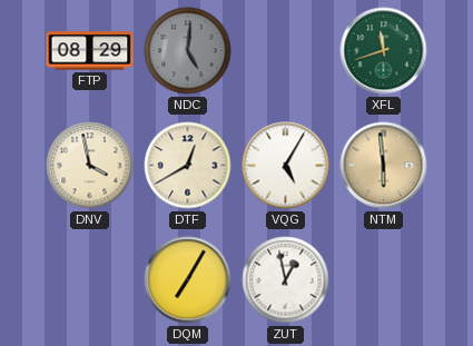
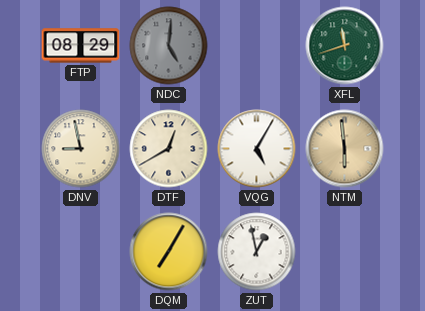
DNV: 3:58 -> 8:58
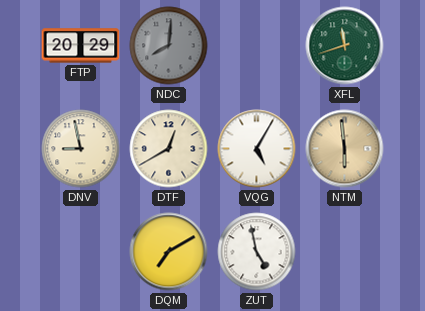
FTP: 08:29 -> 20:29
NDC: 5:01 -> 8:01
DQM: 7:05 -> 7:10
ZUT: 12:58 -> 4:58
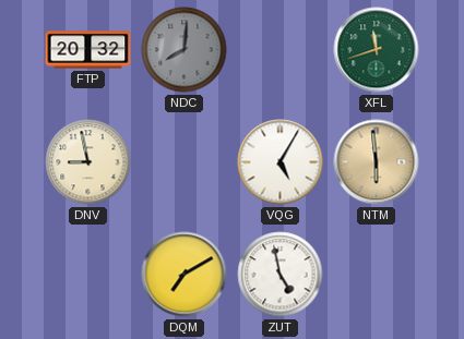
FTP: 20:29 -> 20:32
DTF: 12:40 -> none
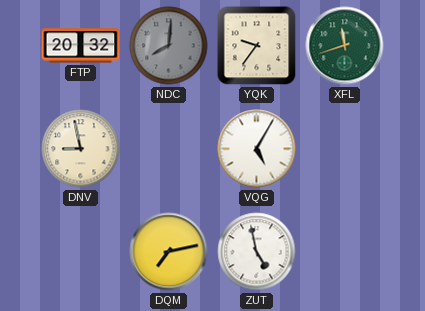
YQK: none -> 9:36
NTM: 5:59 -> none
DQM: 7:10 -> 7:13
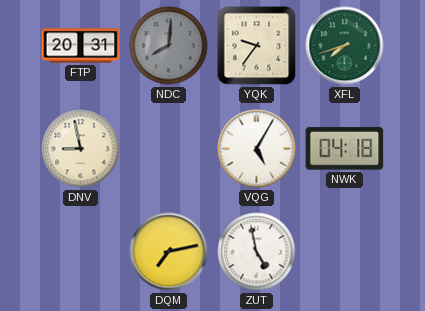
FTP: 20:32 -> 20:31
XFL: 11:42 -> 7:42
NWK: none -> 04:18
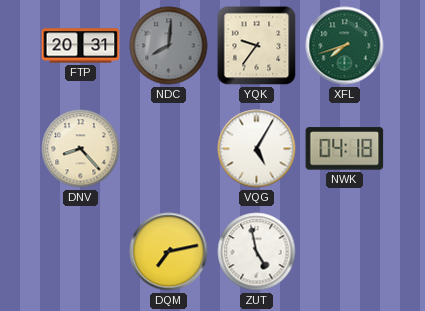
DNV: 8:58 -> 8:23
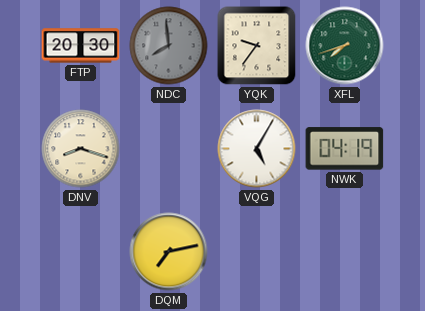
FTP: 20:31 -> 20:30
NDC: 8:01 -> 7:59
DNV: 8:23 -> 8:18
NWK: 04:18 -> 04:19
ZUT: 4:58 -> none
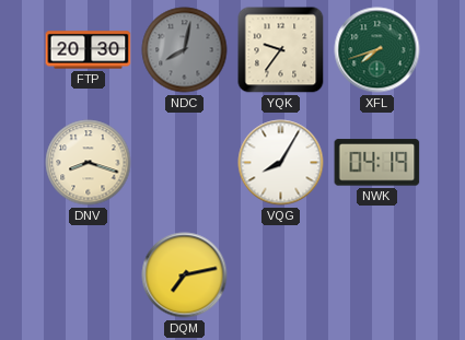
NDC: 7:59 -> 8:02
VQG: 5:05 -> 8:05
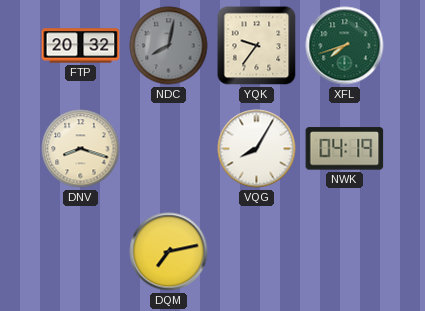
FTP: 20:30 -> 20:32
